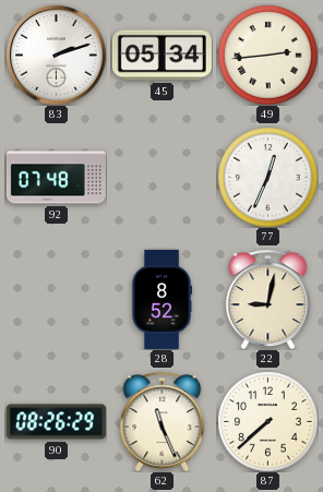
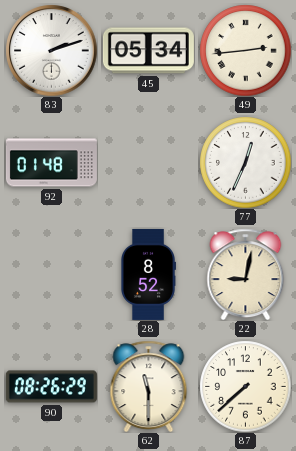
92: 07:48 -> 01:48
62: 11:26 -> 11:30
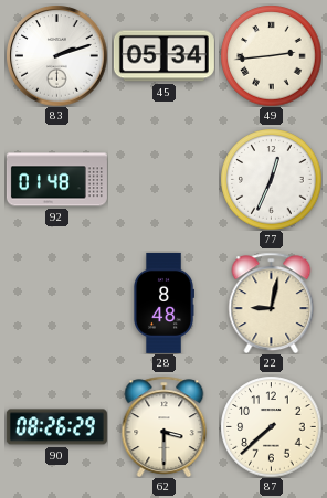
28: 8:52 -> 8:48
62: 11:30 -> 3:30
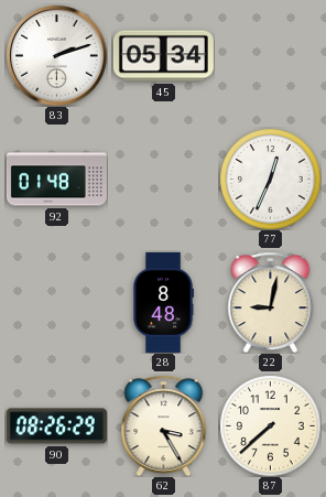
49: 2:44 -> none
62: 3:30 -> 3:25
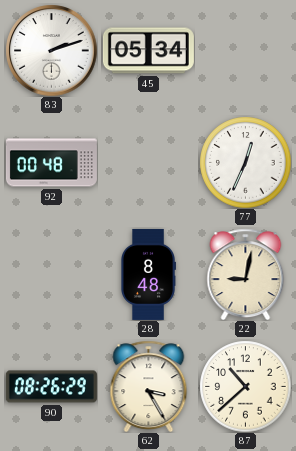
92: 01:48 -> 00:48
87: 7:38 -> 10:38
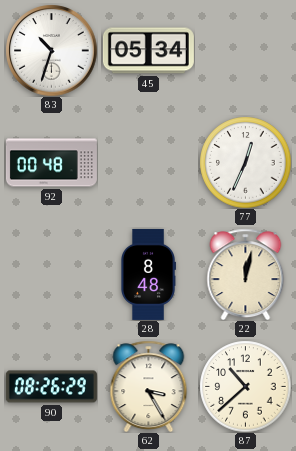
83: 2:12 -> 10:33
22: 9:02 -> 12:02
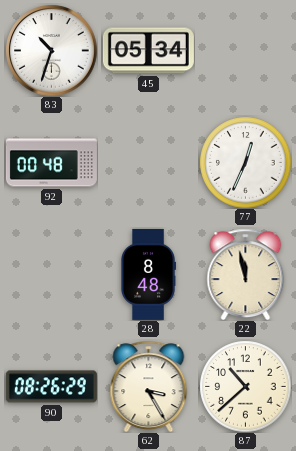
22: 12:02 -> 11:58
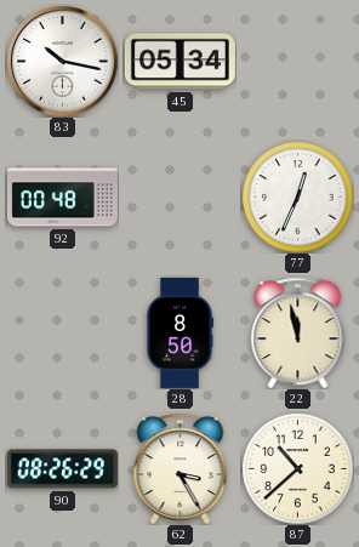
83: 10:33 -> 10:17
28: 8:48 -> 8:50
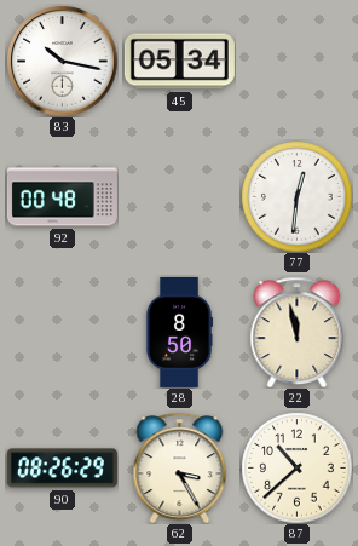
77: 12:34 -> 12:31
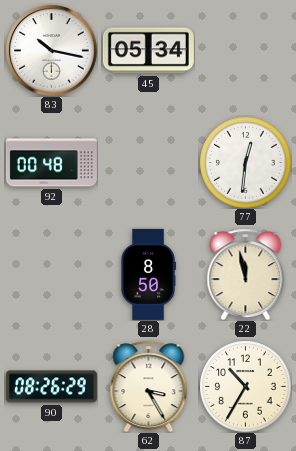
87: 10:38 -> 10:35
